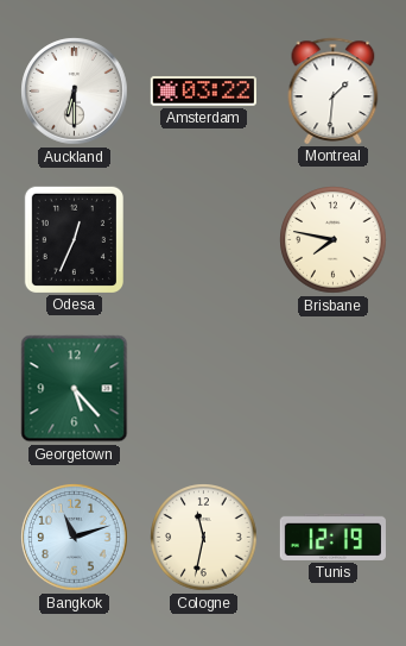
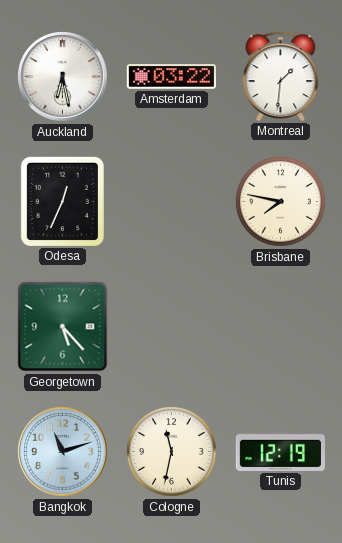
Auckland: 6:30 -> 6:28
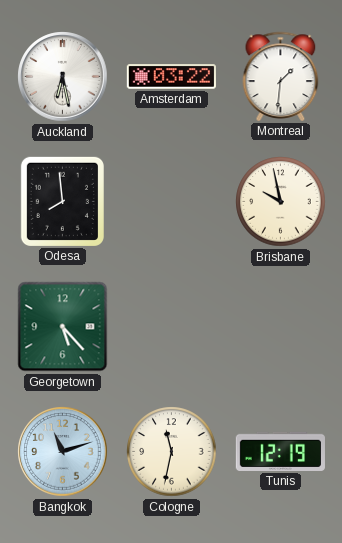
Odesa: 12:34 -> 7:59
Brisbane: 7:47 -> 9:58
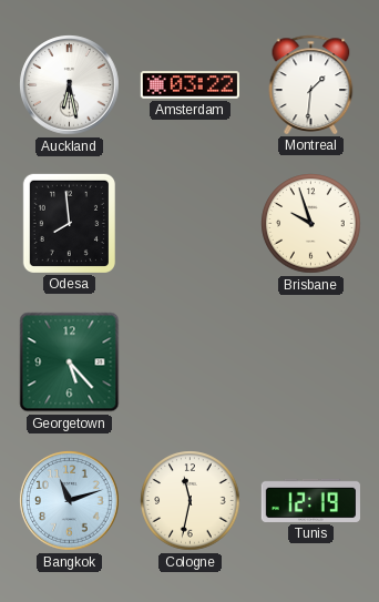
Brisbane: 9:58 -> 9:57
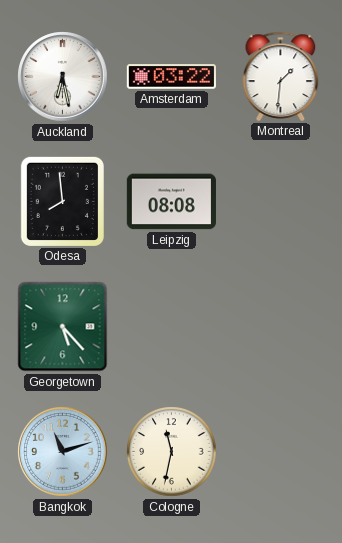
Leipzig: none -> 08:08
Brisbane: 9:57 -> none
Tunis: 12:19 -> none
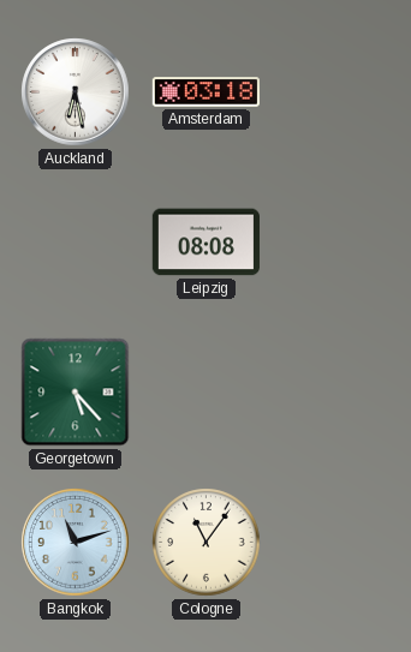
Amsterdam: 03:22 -> 03:18
Montreal: 1:31 -> none
Odesa: 7:59 -> none
Cologne: 11:32 -> 11:06
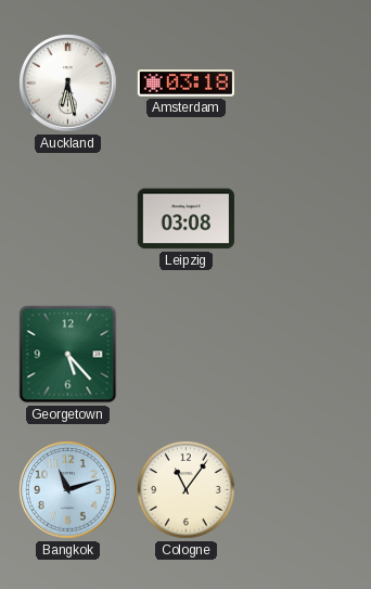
Leipzig: 08:08 -> 03:08
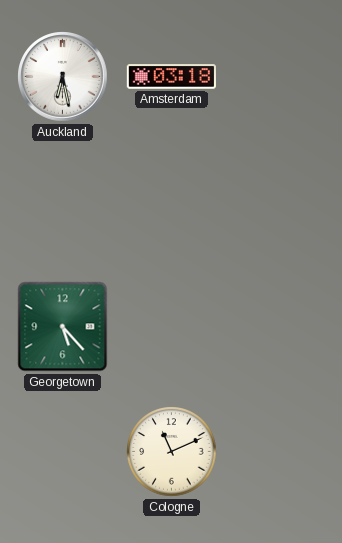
Leipzig: 03:08 -> none
Bangkok: 11:12 -> none
Cologne: 11:06 -> 11:11
